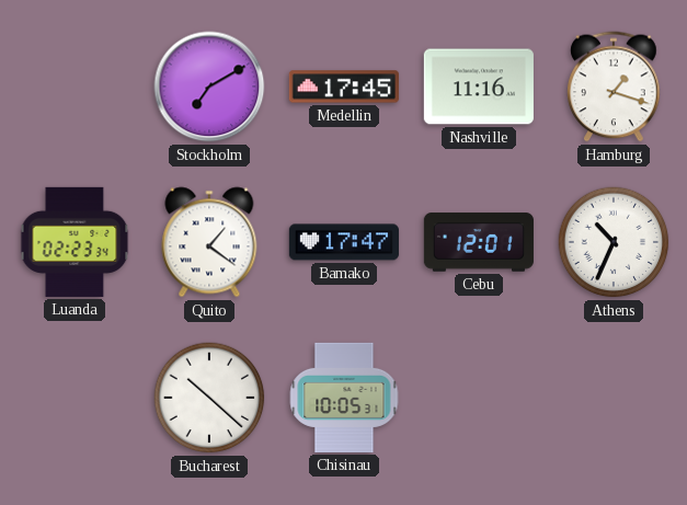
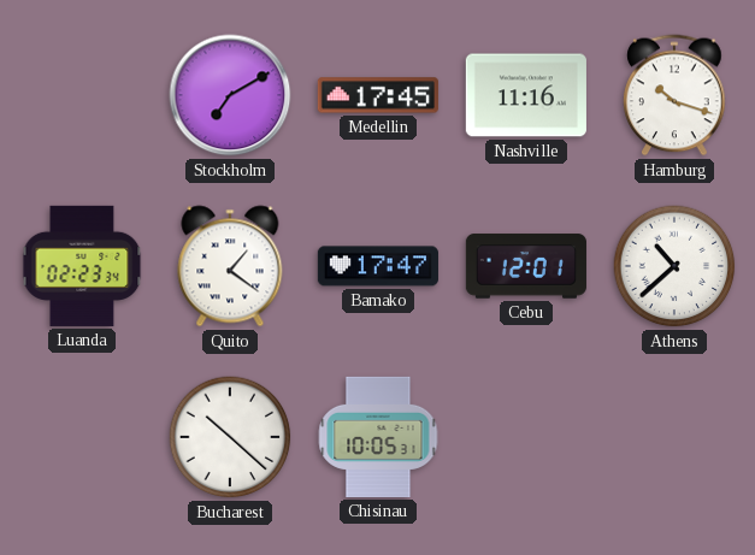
Hamburg: 1:18 -> 10:18
Athens: 10:34 -> 10:38
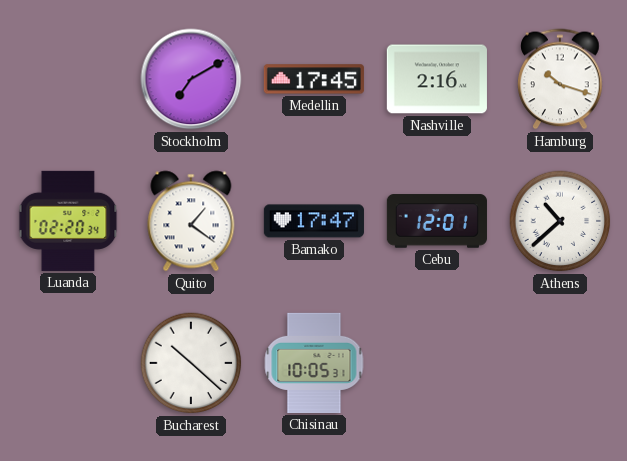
Nashville: 11:16 -> 2:16
Luanda: 02:23 -> 02:20
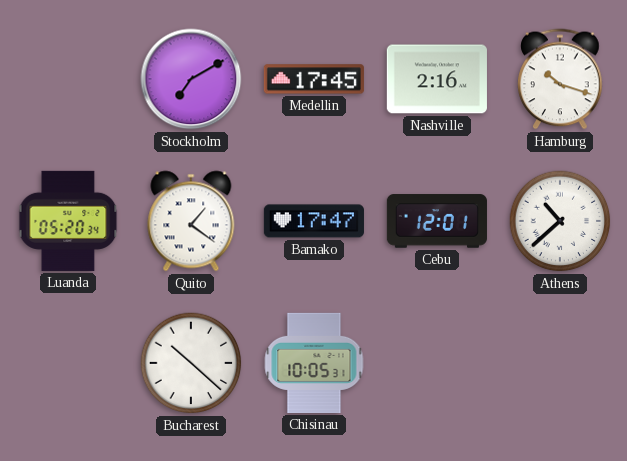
Luanda: 02:20 -> 05:20
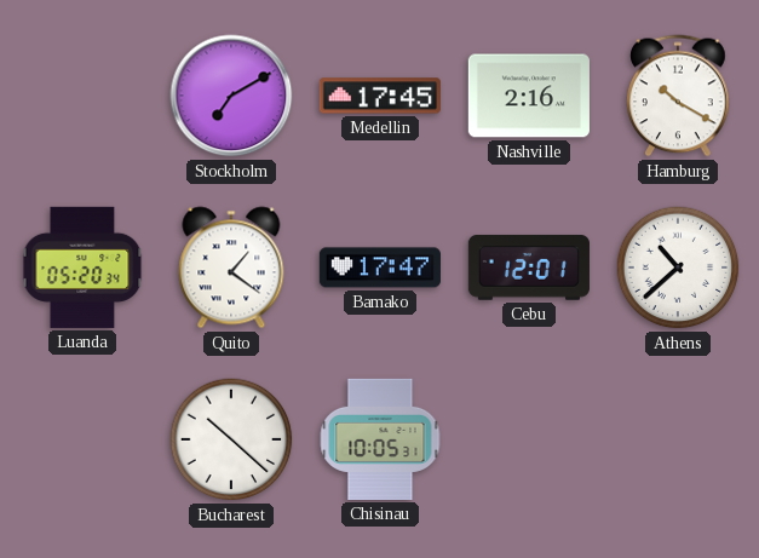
Hamburg: 10:18 -> 10:20
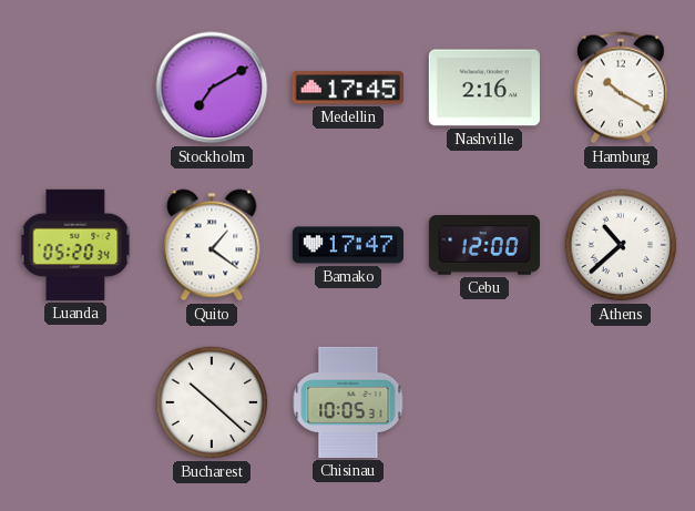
Cebu: 12:01 -> 12:00
